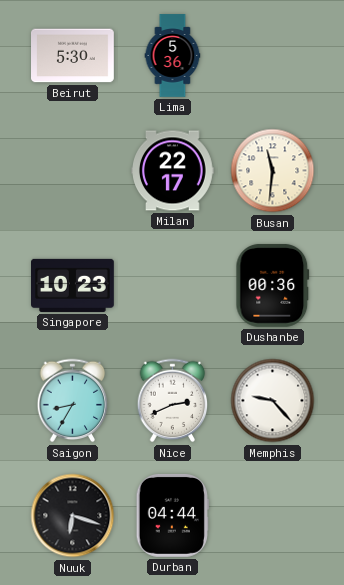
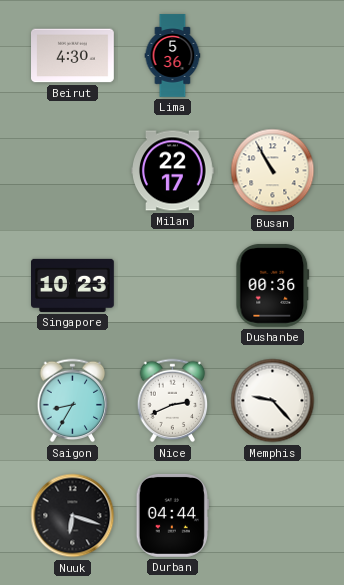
Beirut: 5:30 -> 4:30
Busan: 11:31 -> 10:55
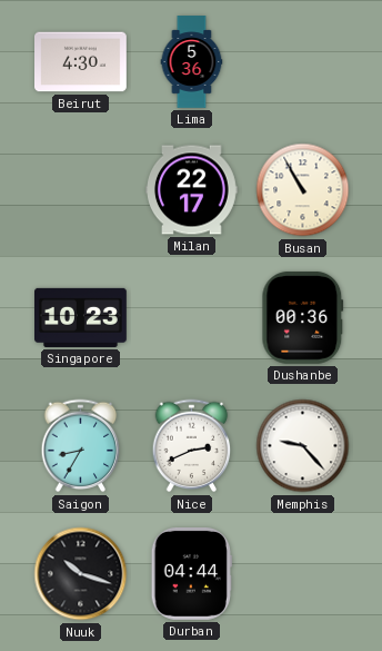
Nuuk: 6:18 -> 10:18
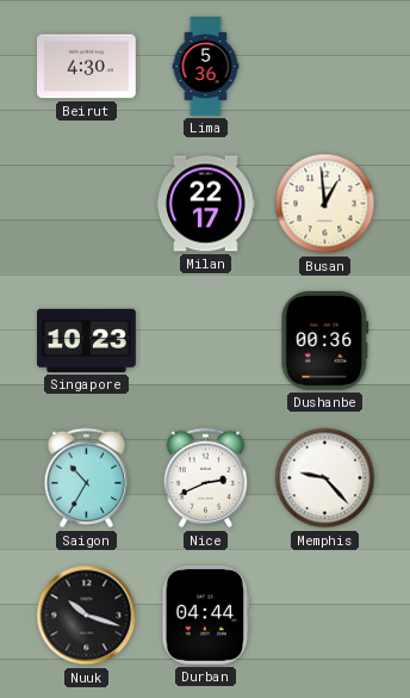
Busan: 10:55 -> 12:59
Saigon: 8:35 -> 10:35
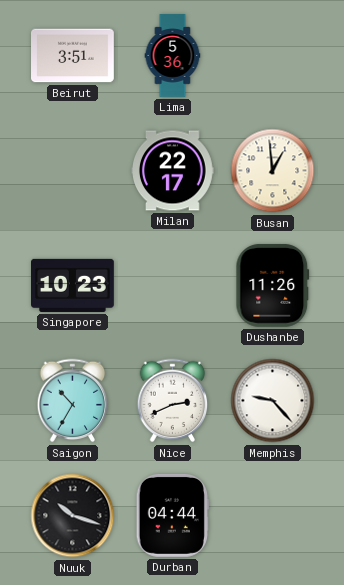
Beirut: 4:30 -> 3:51
Dushanbe: 00:36 -> 11:26
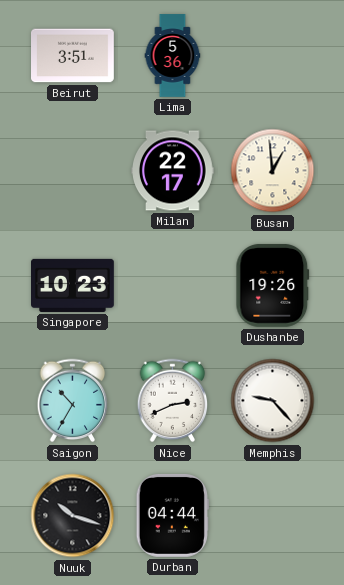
Dushanbe: 11:26 -> 19:26
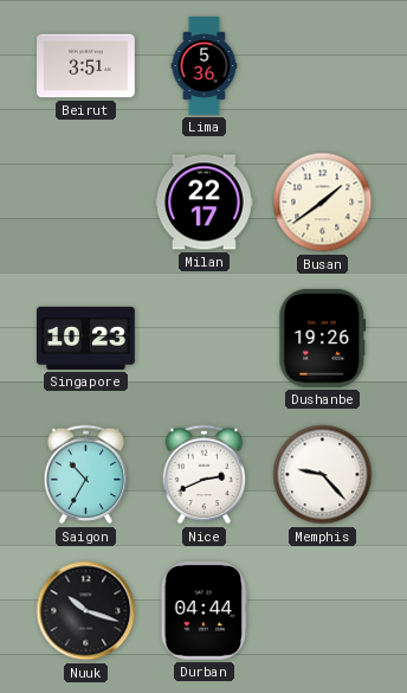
Busan: 12:59 -> 1:39
